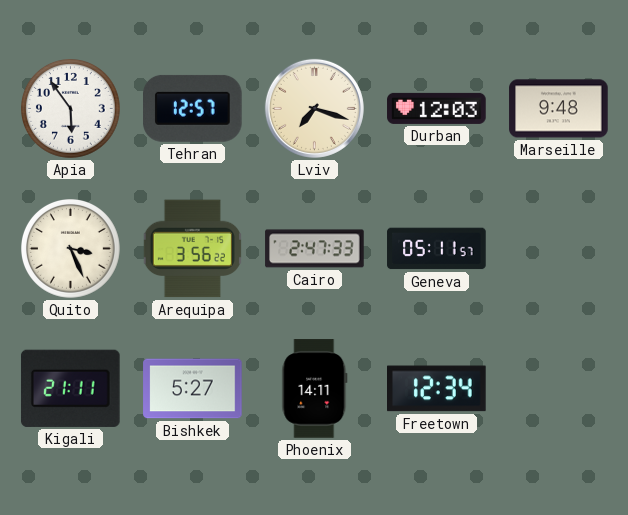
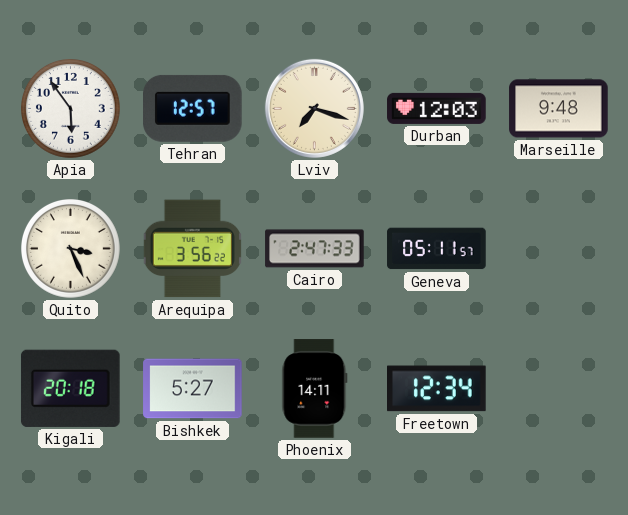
Kigali: 21:11 -> 20:18
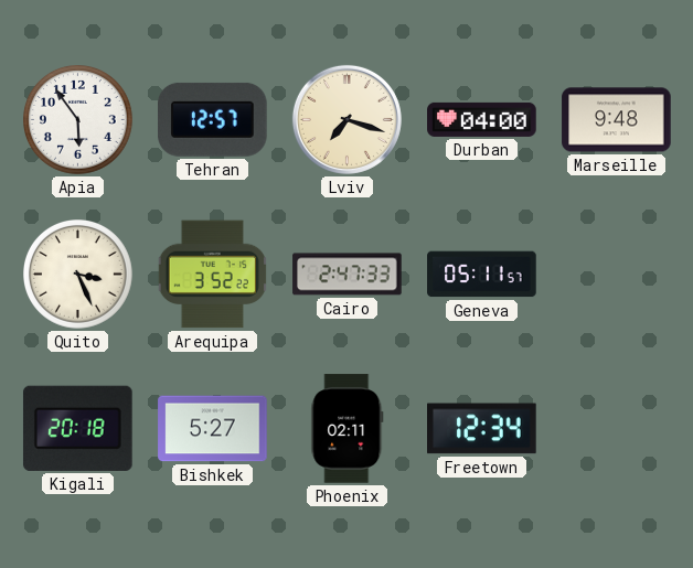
Durban: 12:03 -> 04:00
Arequipa: 3:56 -> 3:52
Phoenix: 14:11 -> 02:11
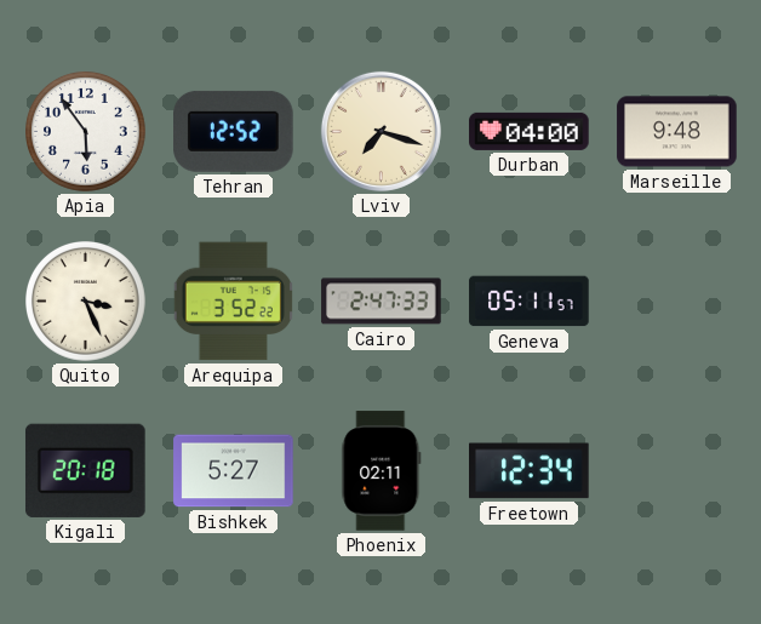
Tehran: 12:57 -> 12:52
